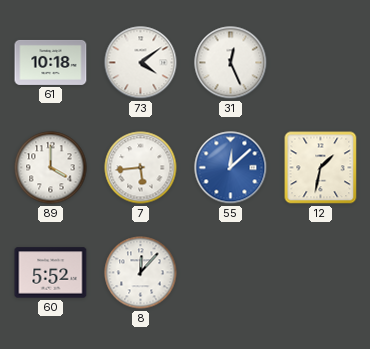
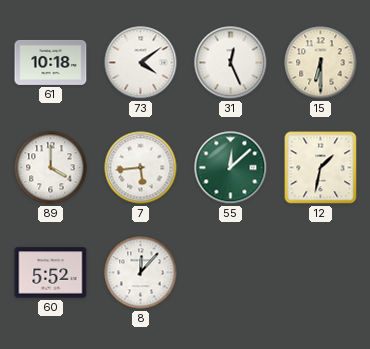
15: none -> 6:30
55 dial: blue -> green
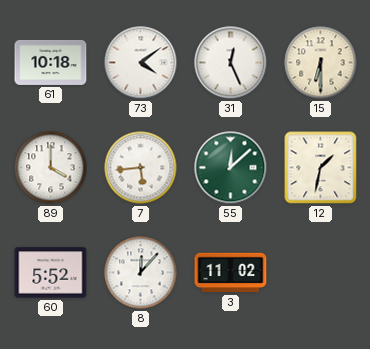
3: none -> 11:02
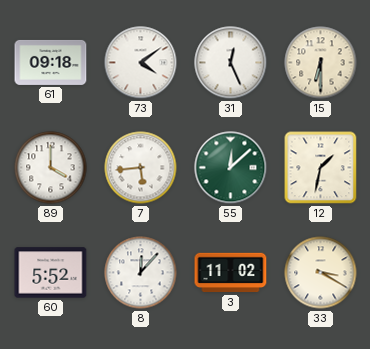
61: 10:18 -> 09:18
33: none -> 3:20
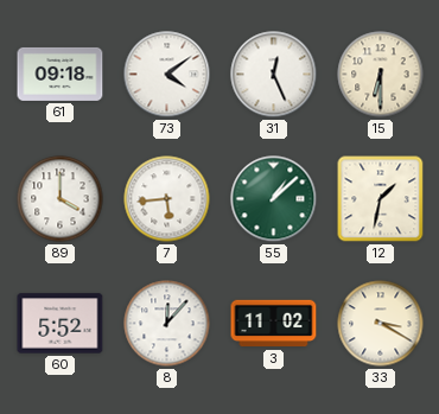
55: 12:08 -> 1:08
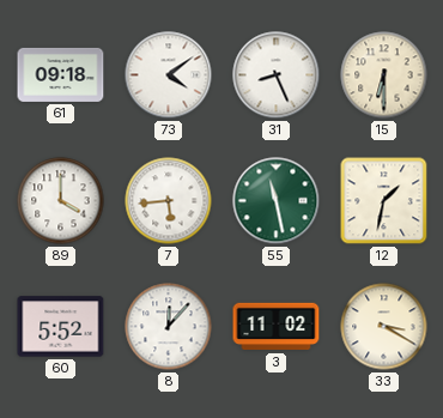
31: 12:26 -> 8:26
55: 1:08 -> 11:28
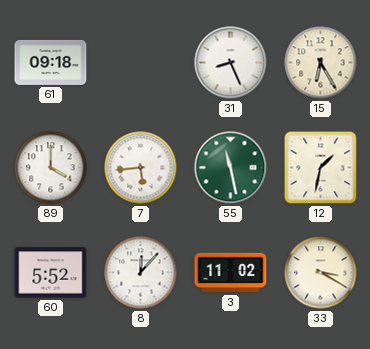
73: 4:09 -> none
15: 6:30 -> 6:25
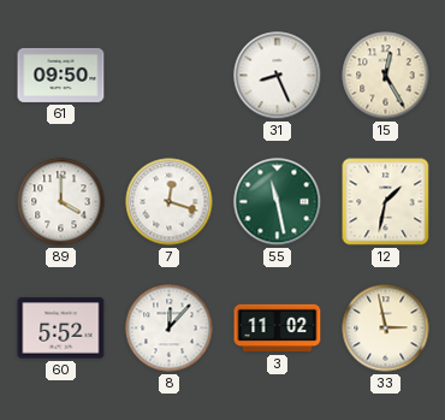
61: 09:18 -> 09:50
15: 6:25 -> 12:25
7: 5:44 -> 12:18
33: 3:20 -> 2:58
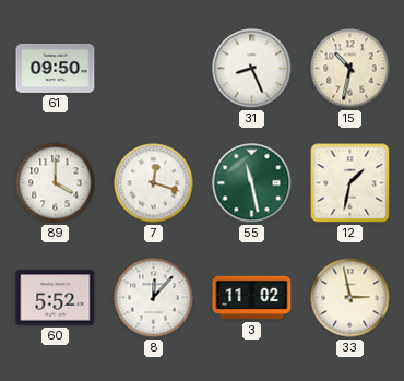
15: 12:25 -> 10:32
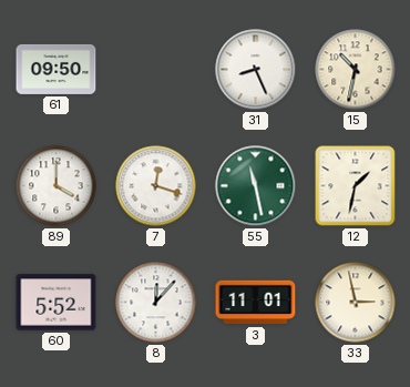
3: 11:02 -> 11:01
